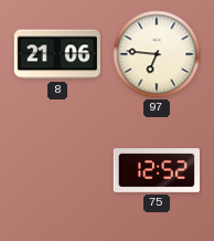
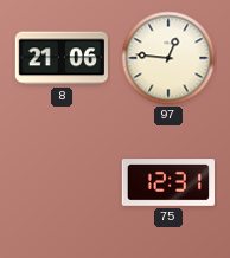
97: 6:46 -> 12:46
75: 12:52 -> 12:31
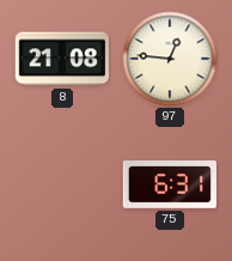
8: 21:06 -> 21:08
75: 12:31 -> 6:31
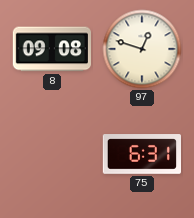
8: 21:08 -> 09:08
97: 12:46 -> 12:48
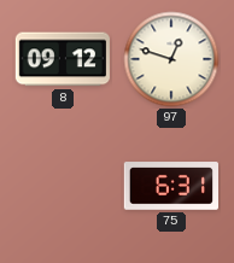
8: 09:08 -> 09:12
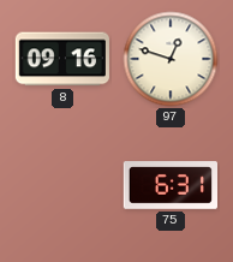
8: 09:12 -> 09:16
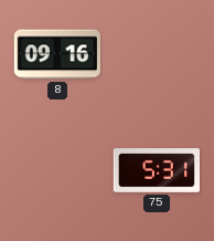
97: 12:48 -> none
75: 6:31 -> 5:31
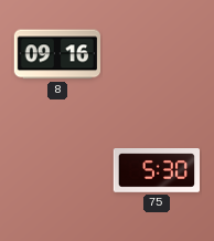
75: 5:31 -> 5:30
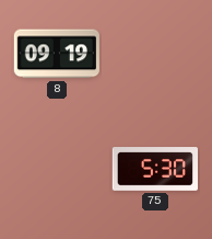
8: 09:16 -> 09:19
